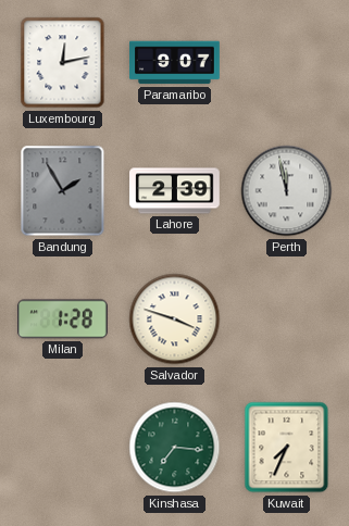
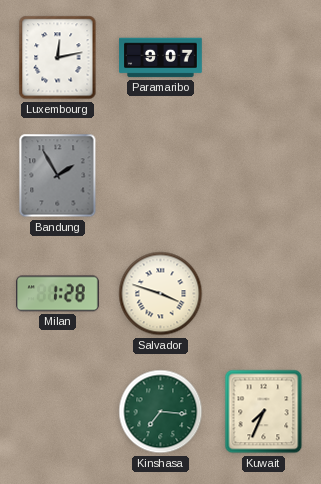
Lahore: 2:39 -> none
Perth: 11:58 -> none
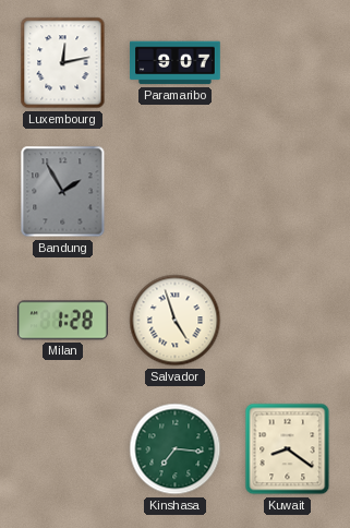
Salvador: 3:48 -> 4:57
Kuwait: 7:34 -> 8:21
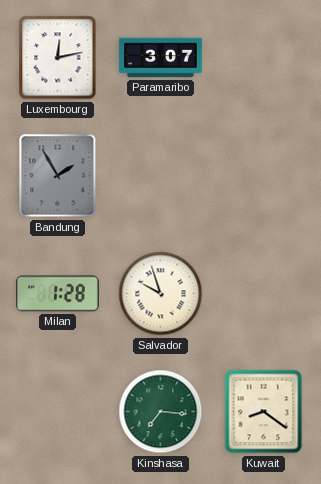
Paramaribo: 9:07 -> 3:07
Salvador: 4:57 -> 9:57
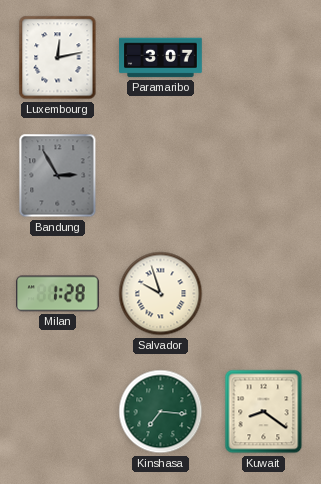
Bandung: 1:55 -> 2:55
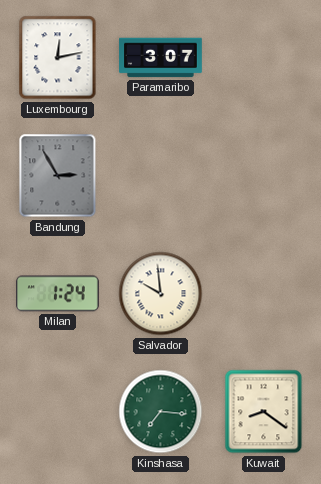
Milan: 1:28 -> 1:24
Salvador: 9:57 -> 9:59
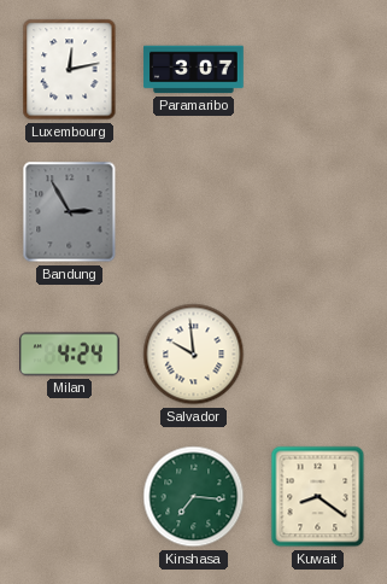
Milan: 1:24 -> 4:24
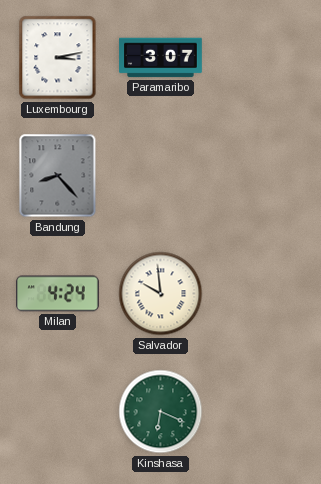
Luxembourg: 12:13 -> 3:13
Bandung: 2:55 -> 8:23
Kinshasa: 7:16 -> 6:19
Kuwait: 8:21 -> none
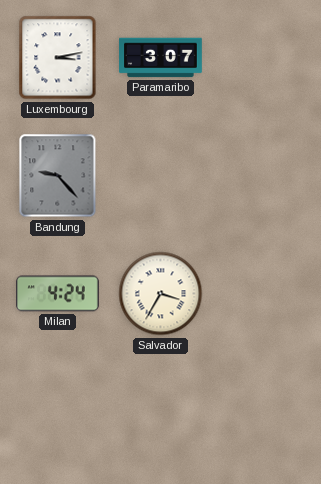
Bandung: 8:23 -> 9:23
Salvador: 9:59 -> 3:35
Kinshasa: 6:19 -> none
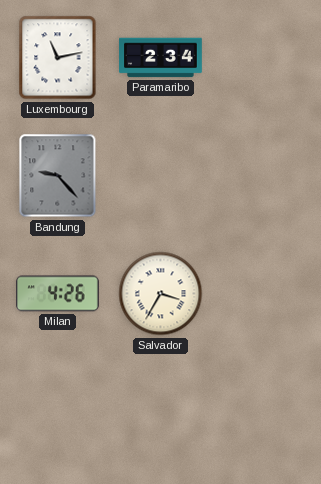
Luxembourg: 3:13 -> 11:13
Paramaribo: 3:07 -> 2:34
Milan: 4:24 -> 4:26
